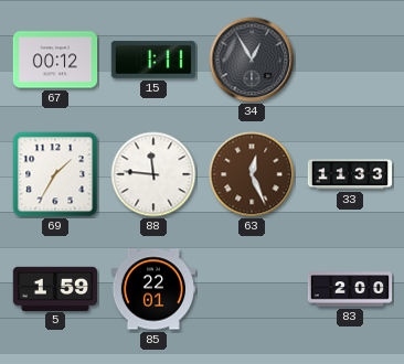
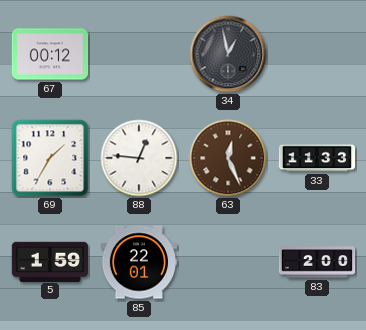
15: 1:11 -> none
34: 12:55 -> 12:58
88: 11:46 -> 12:46
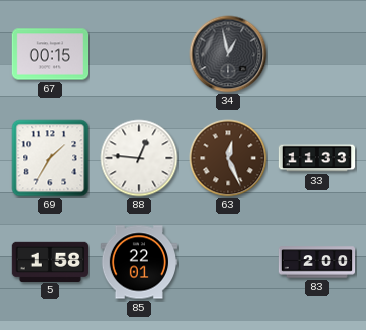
67: 00:12 -> 00:15
5: 1:59 -> 1:58
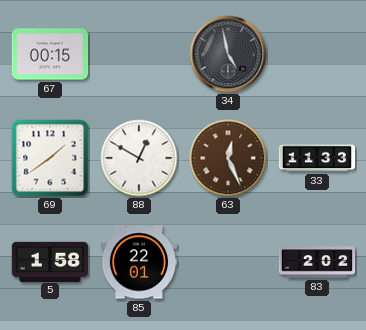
34: 12:58 -> 4:58
69: 1:35 -> 1:39
88: 12:46 -> 12:50
83: 2:00 -> 2:02
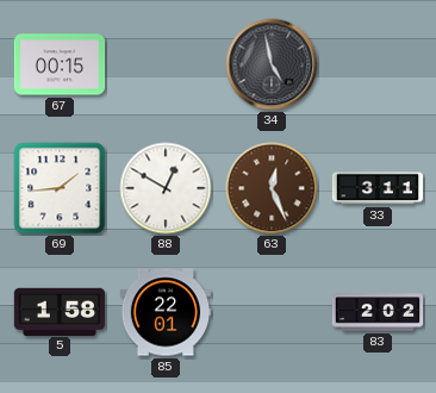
69: 1:39 -> 1:44
33: 11:33 -> 3:11
